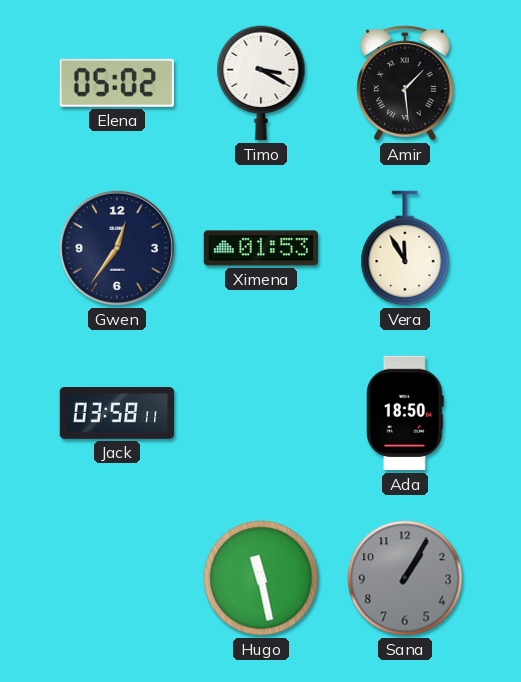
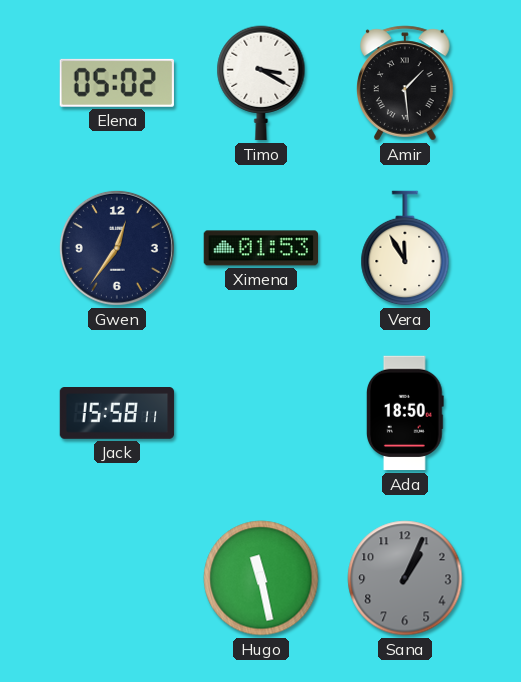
Jack: 03:58 -> 15:58
Sana: 1:05 -> 1:04
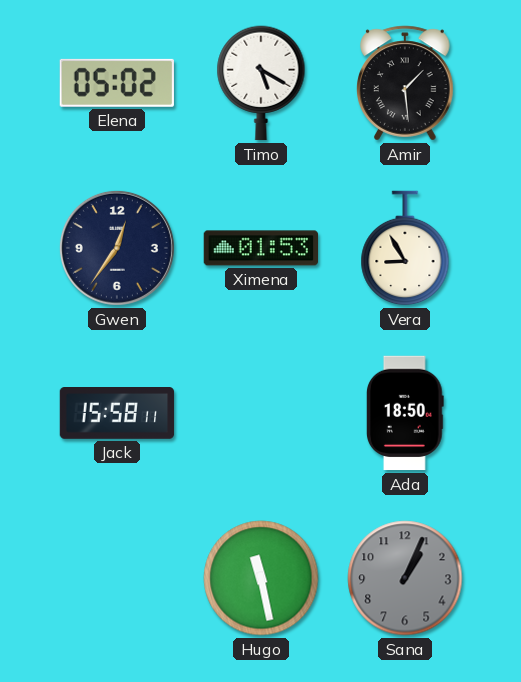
Timo: 3:20 -> 5:20
Vera: 11:55 -> 8:55
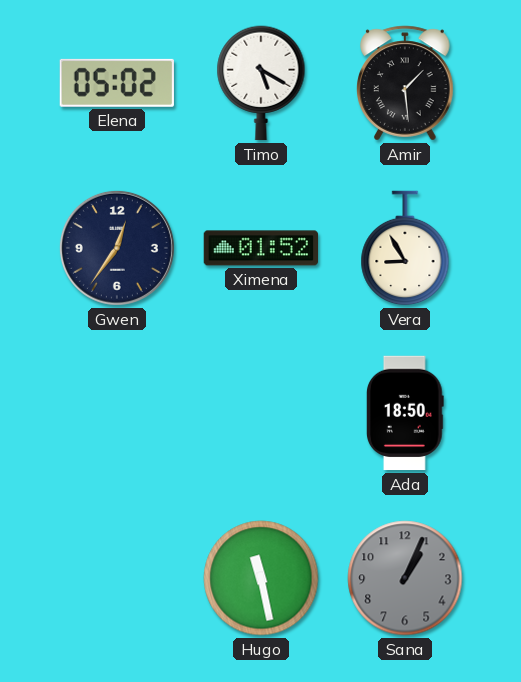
Ximena: 01:53 -> 01:52
Jack: 15:58 -> none
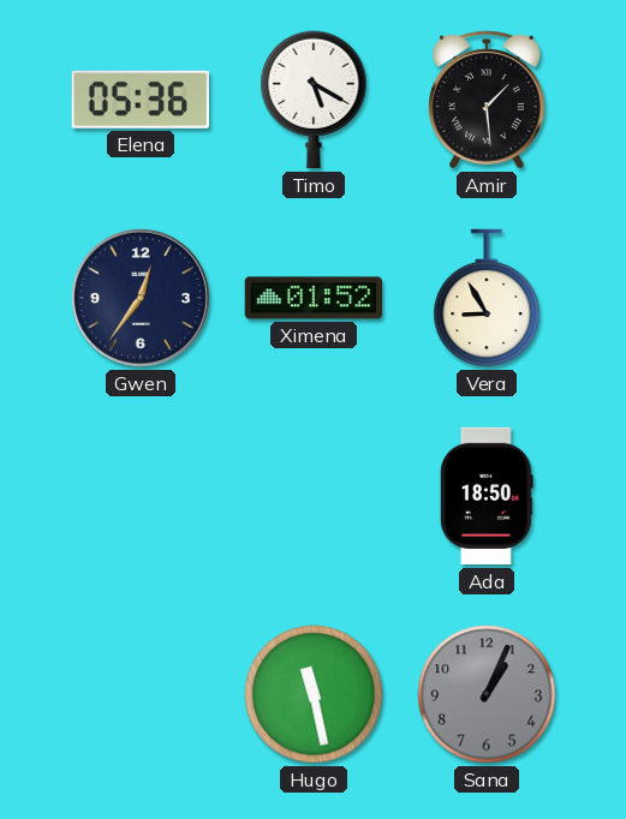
Elena: 05:02 -> 05:36
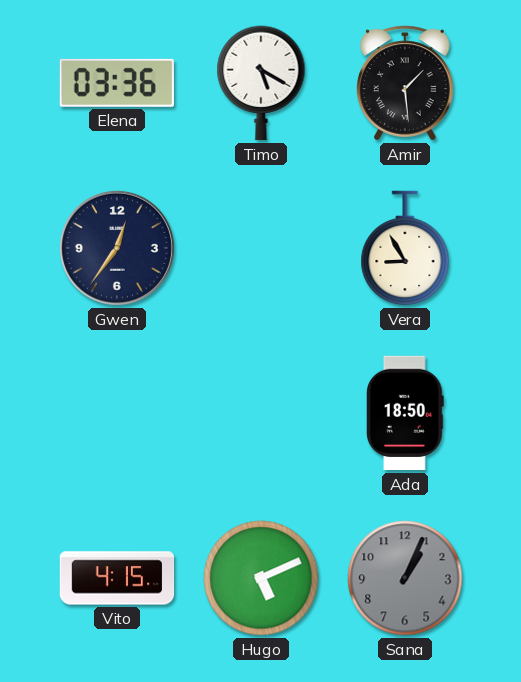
Elena: 05:36 -> 03:36
Ximena: 01:52 -> none
Vito: none -> 4:15
Hugo: 11:28 -> 5:11
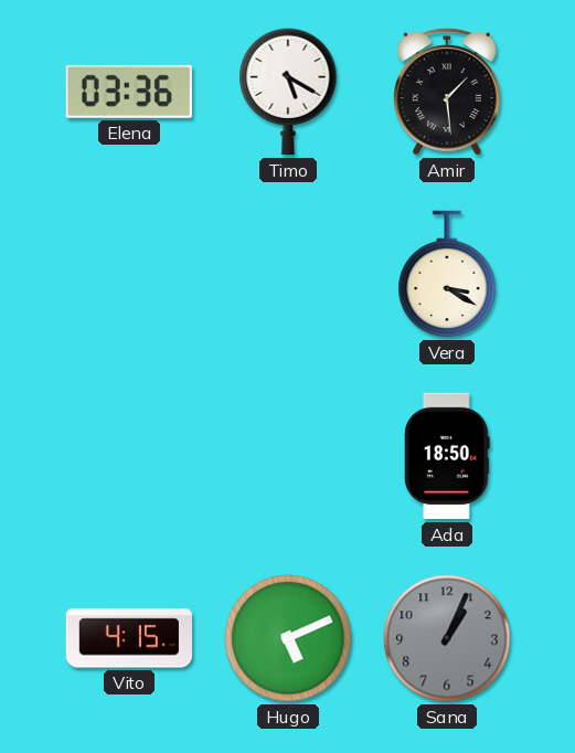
Gwen: 12:36 -> none
Vera: 8:55 -> 3:20
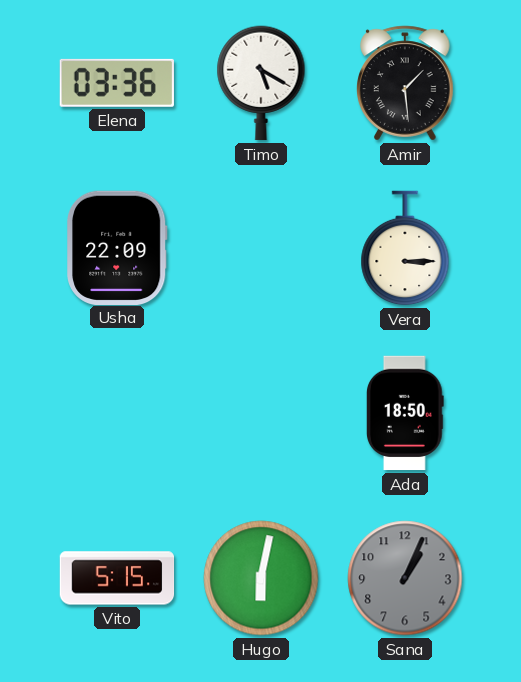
Usha: none -> 22:09
Vera: 3:20 -> 3:15
Vito: 4:15 -> 5:15
Hugo: 5:11 -> 6:02
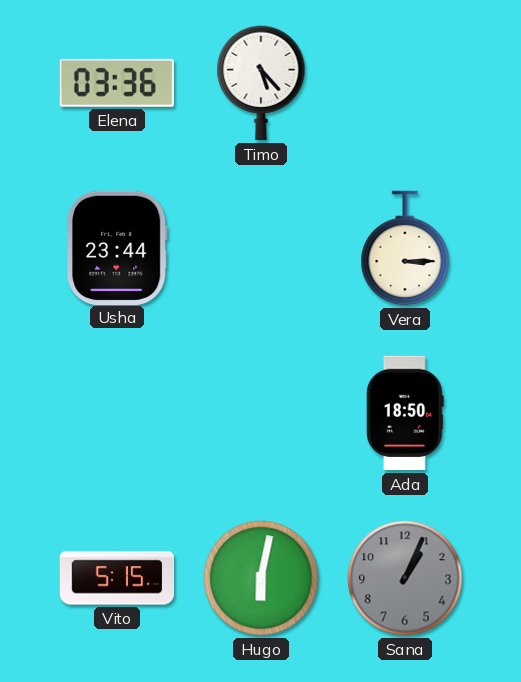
Timo: 5:20 -> 5:23
Amir: 1:29 -> none
Usha: 22:09 -> 23:44
